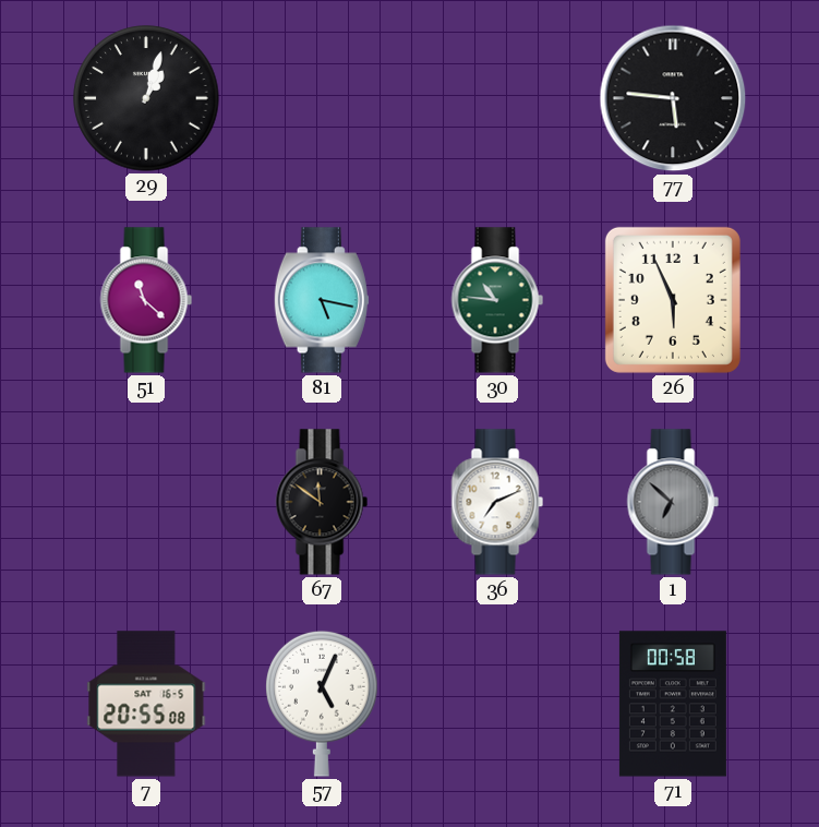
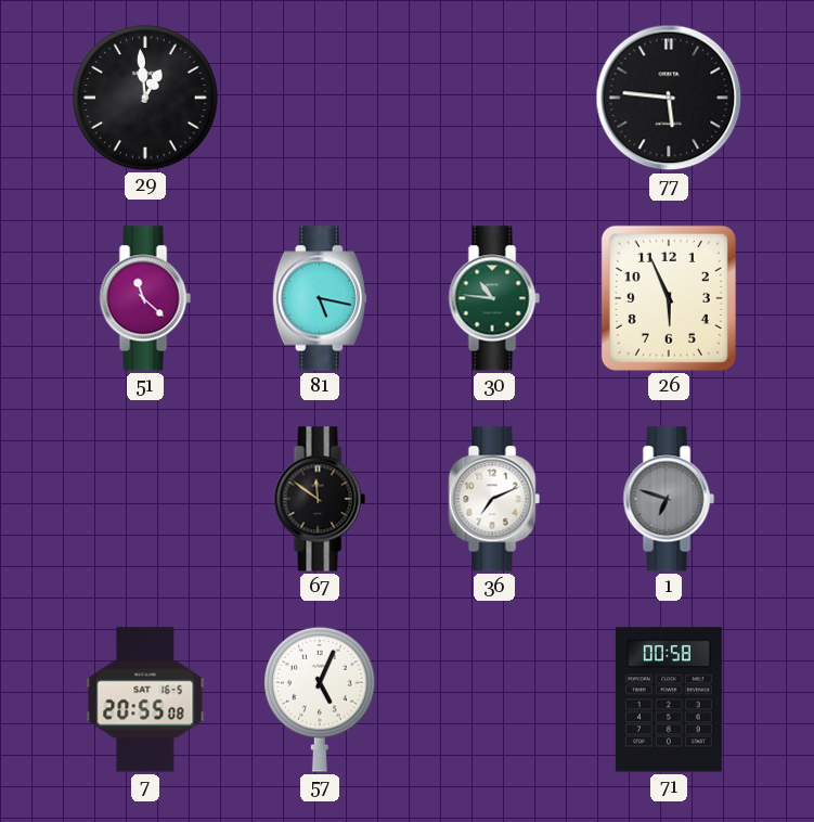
29: 1:03 -> 12:59
1: 6:52 -> 6:48
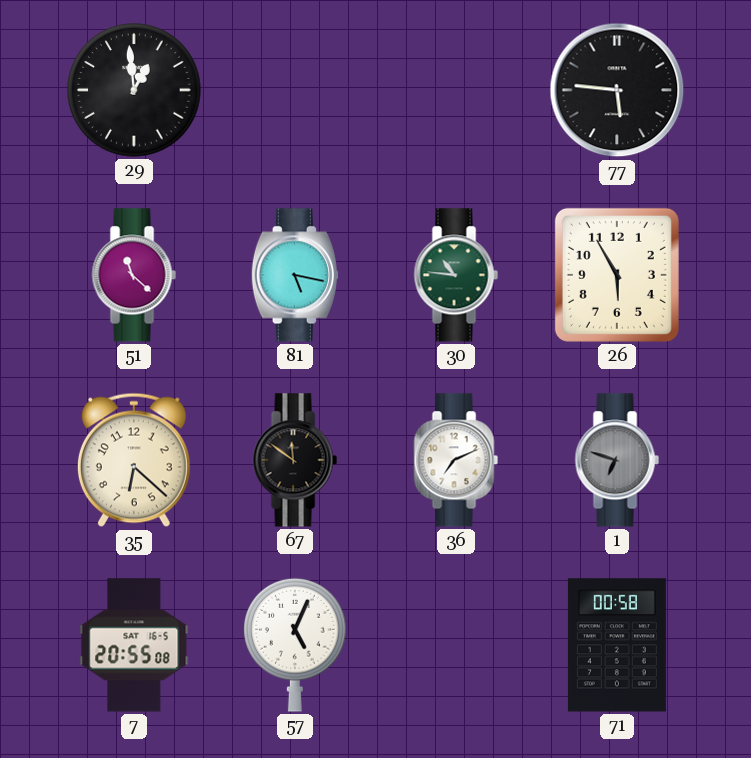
26: 5:56 -> 5:55
35: none -> 6:22
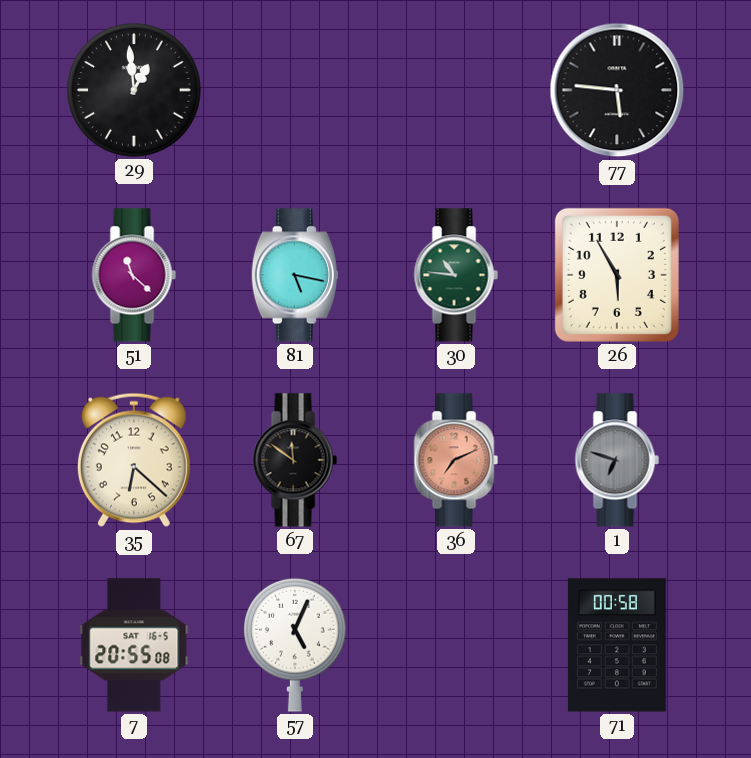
36 dial: white -> salmon
